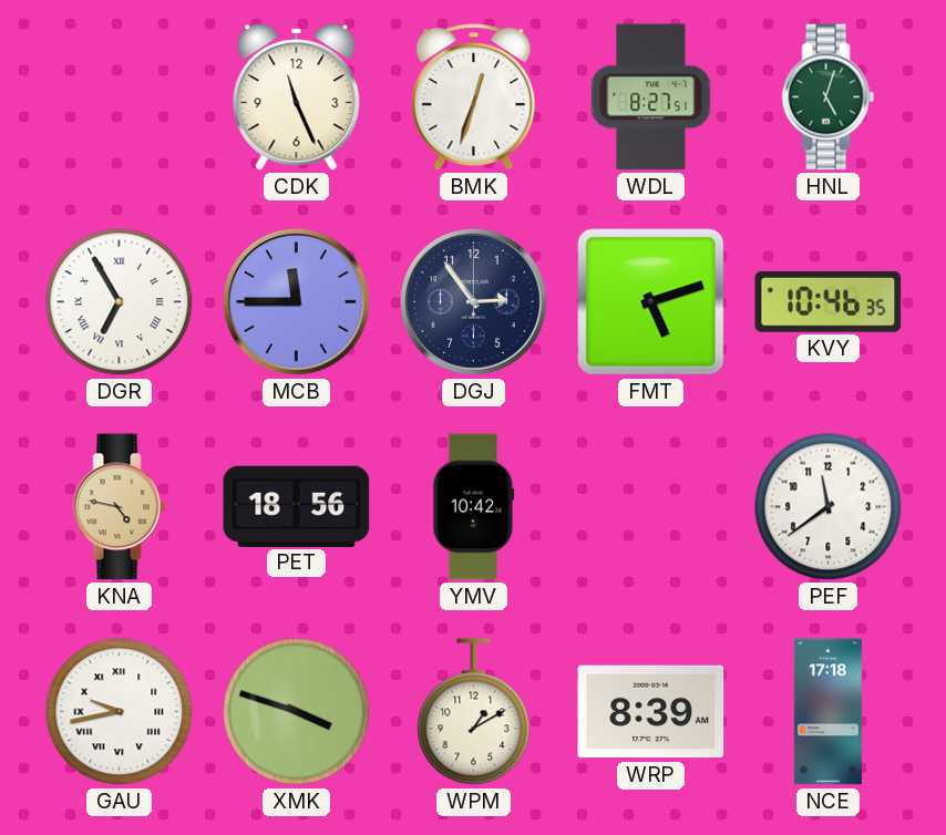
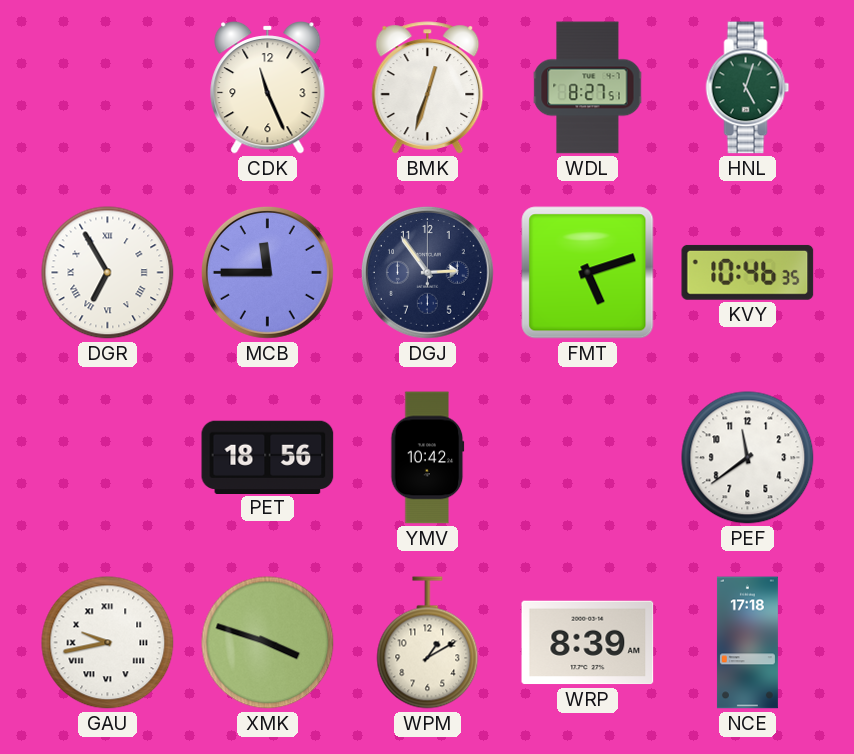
KNA: 4:47 -> none
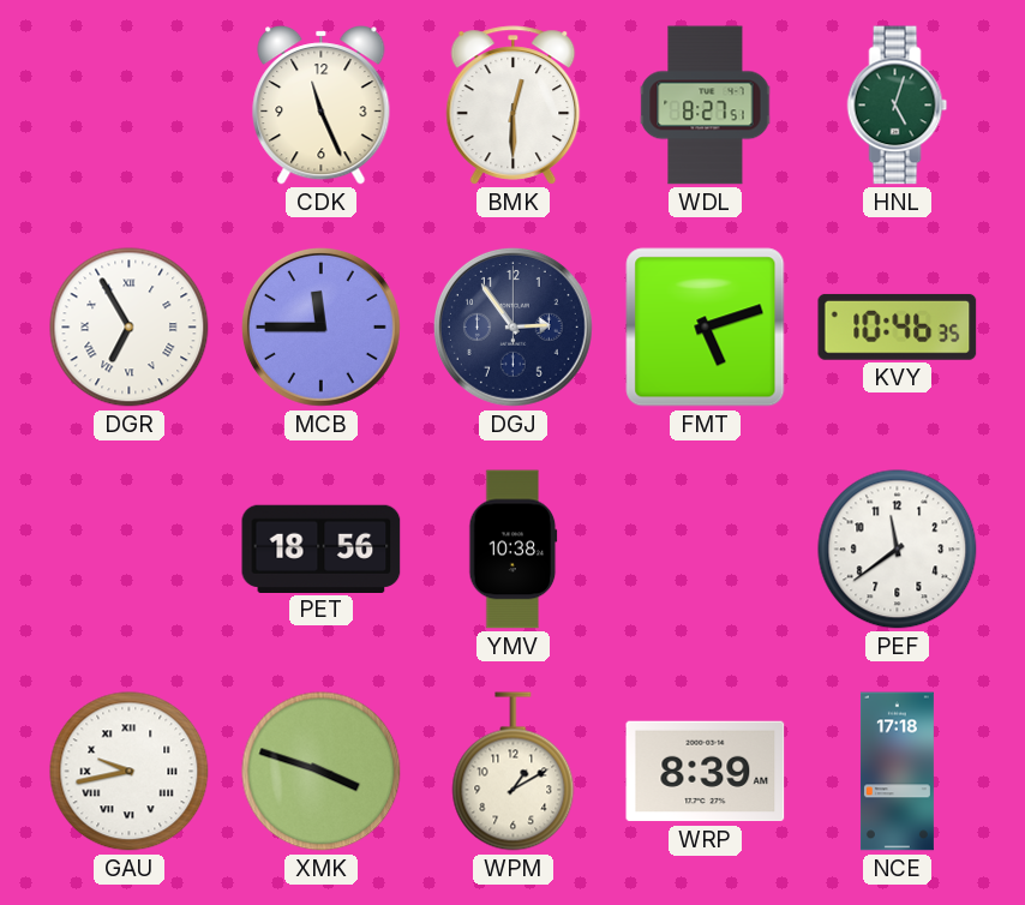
BMK: 12:33 -> 12:30
YMV: 10:42 -> 10:38
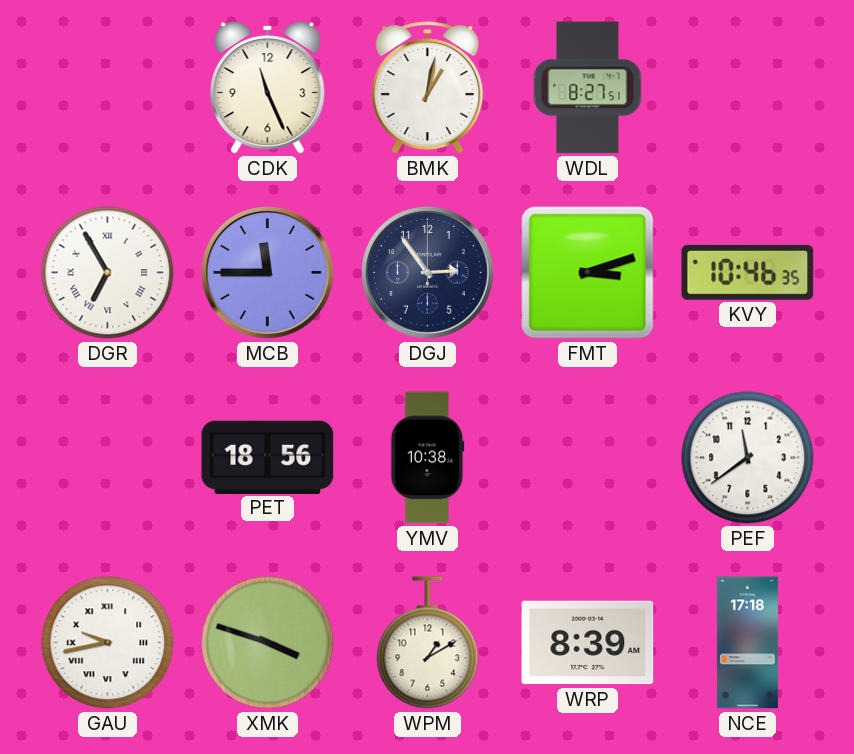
BMK: 12:30 -> 1:02
HNL: 5:03 -> none
FMT: 5:12 -> 3:12
